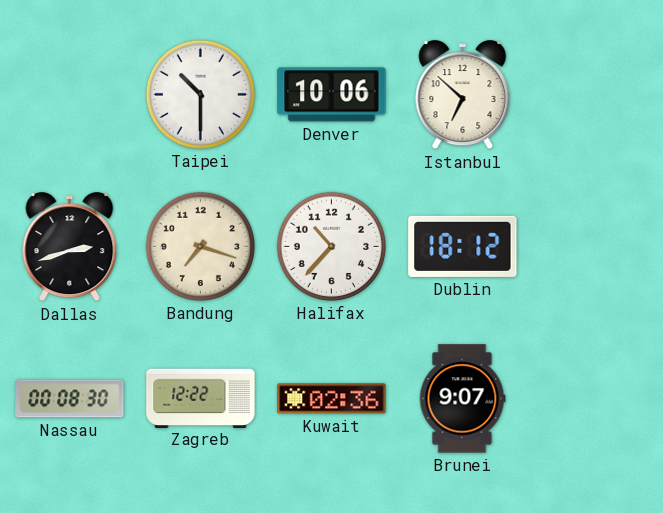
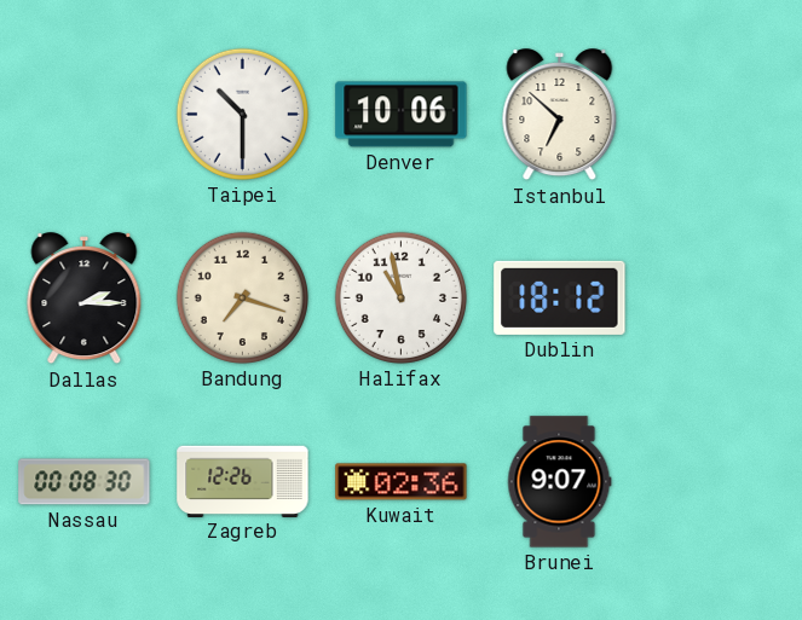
Dallas: 2:42 -> 2:15
Halifax: 10:37 -> 10:58
Zagreb: 12:22 -> 12:26
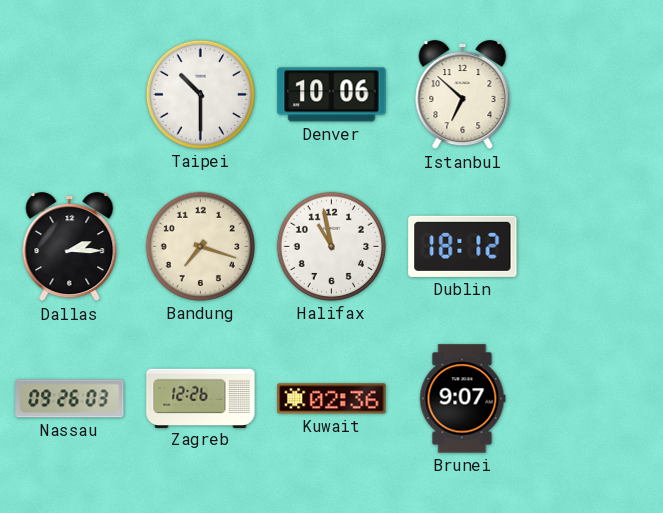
Nassau: 00:08 -> 09:26
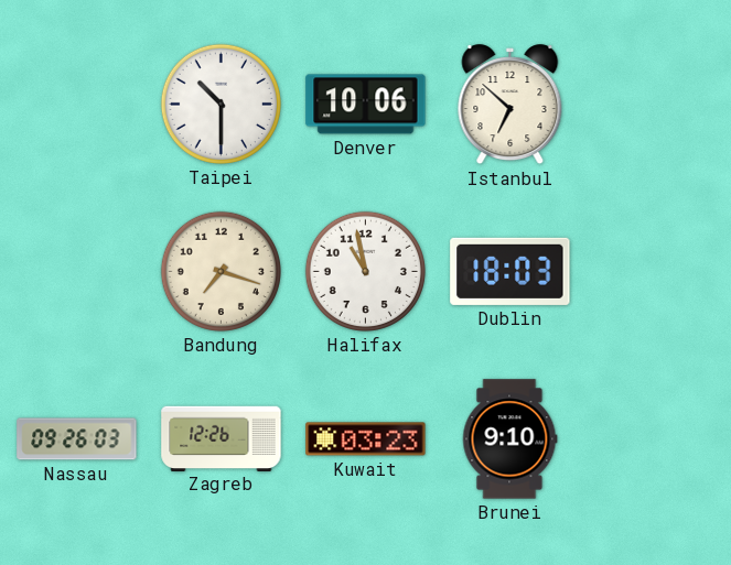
Dallas: 2:15 -> none
Dublin: 18:12 -> 18:03
Kuwait: 02:36 -> 03:23
Brunei: 9:07 -> 9:10
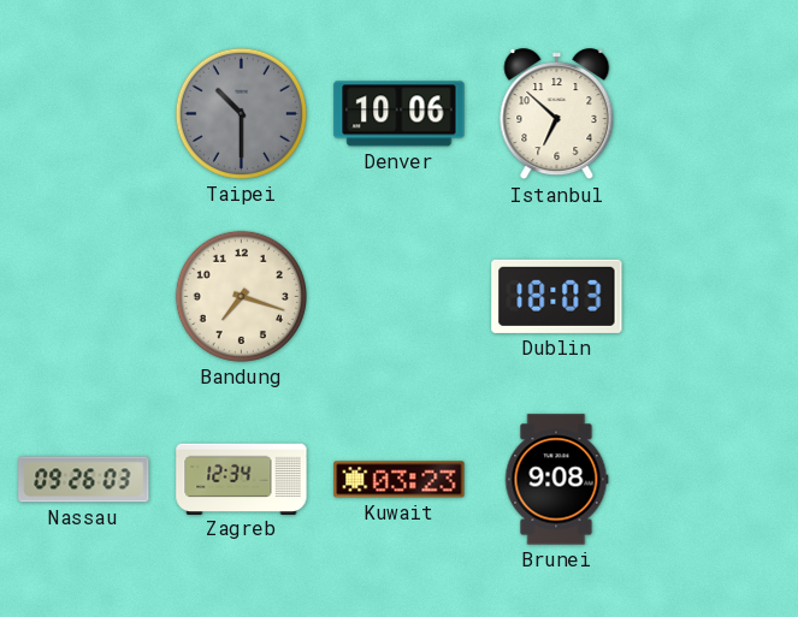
Taipei dial: white -> grey
Halifax: 10:58 -> none
Zagreb: 12:26 -> 12:34
Brunei: 9:10 -> 9:08
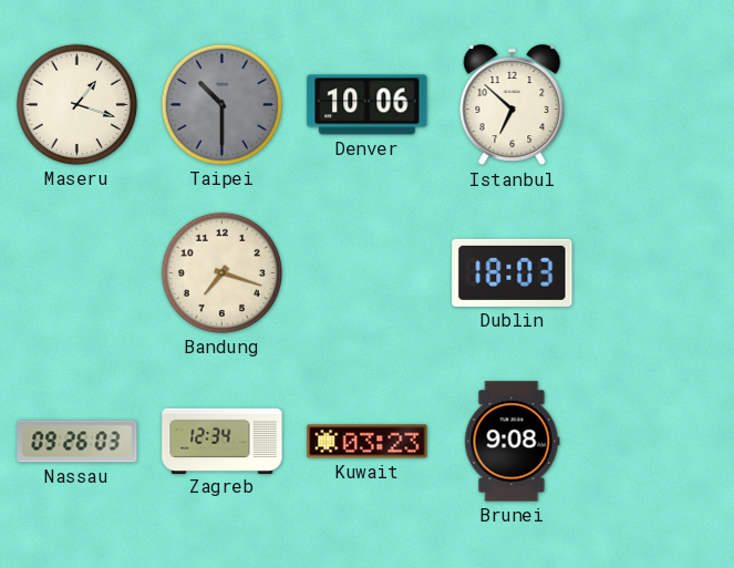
Maseru: none -> 1:18
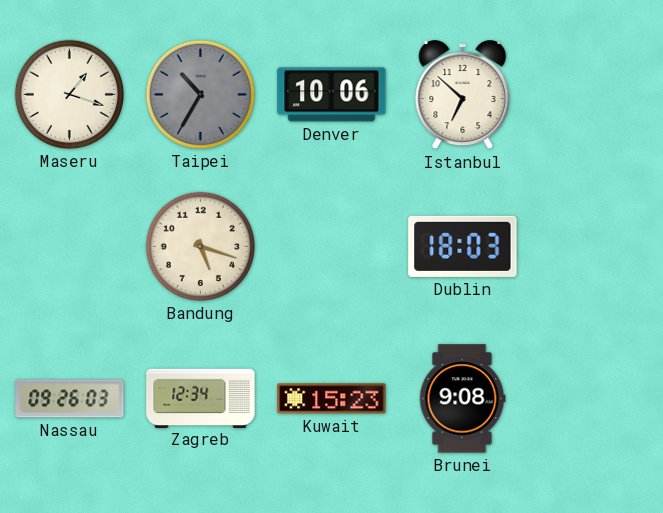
Taipei: 10:30 -> 10:35
Bandung: 7:18 -> 5:18
Kuwait: 03:23 -> 15:23
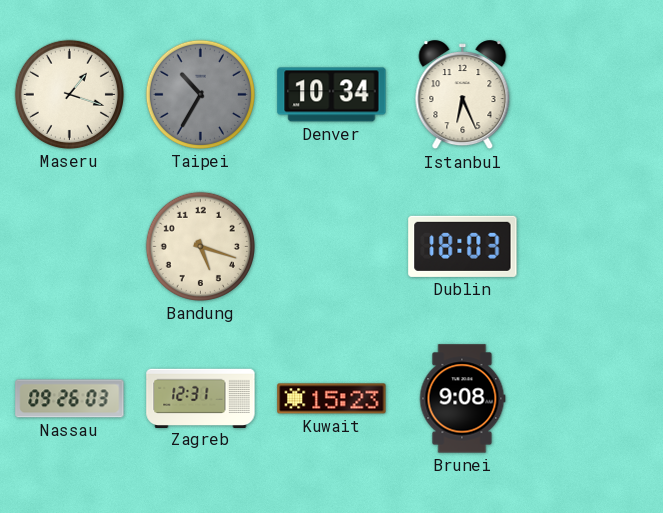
Denver: 10:06 -> 10:34
Istanbul: 6:52 -> 6:26
Zagreb: 12:34 -> 12:31
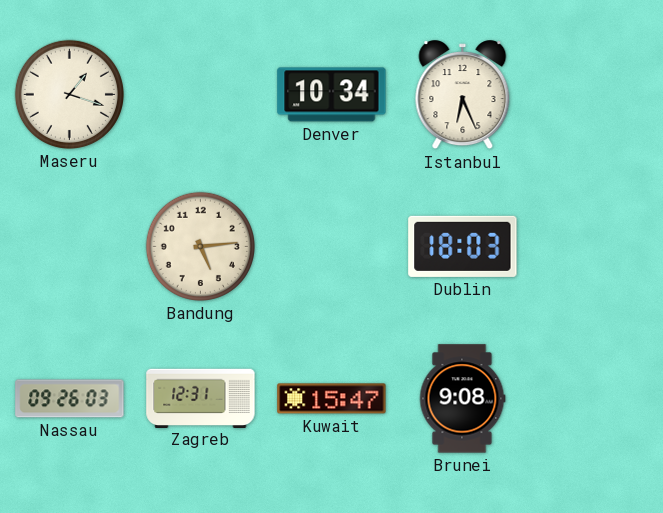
Taipei: 10:35 -> none
Bandung: 5:18 -> 5:14
Kuwait: 15:23 -> 15:47
